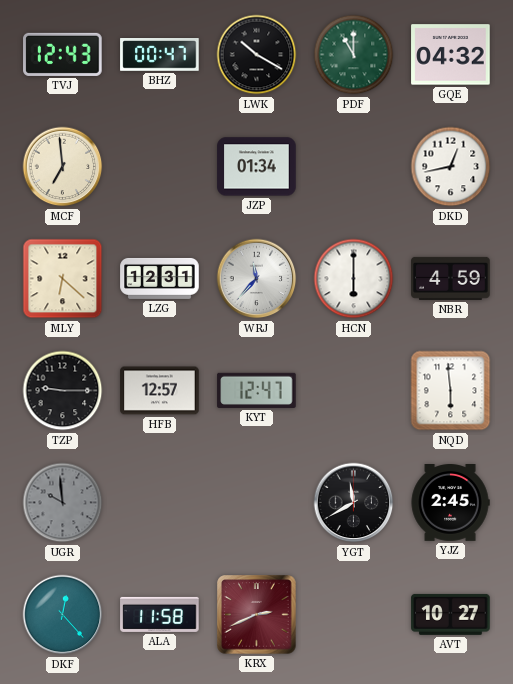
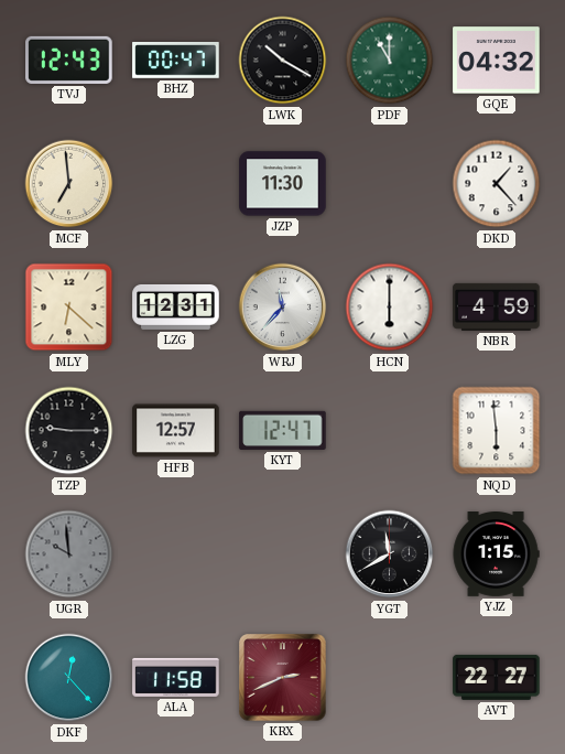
JZP: 01:34 -> 11:30
DKD: 12:43 -> 1:23
YJZ: 2:45 -> 1:15
AVT: 10:27 -> 22:27
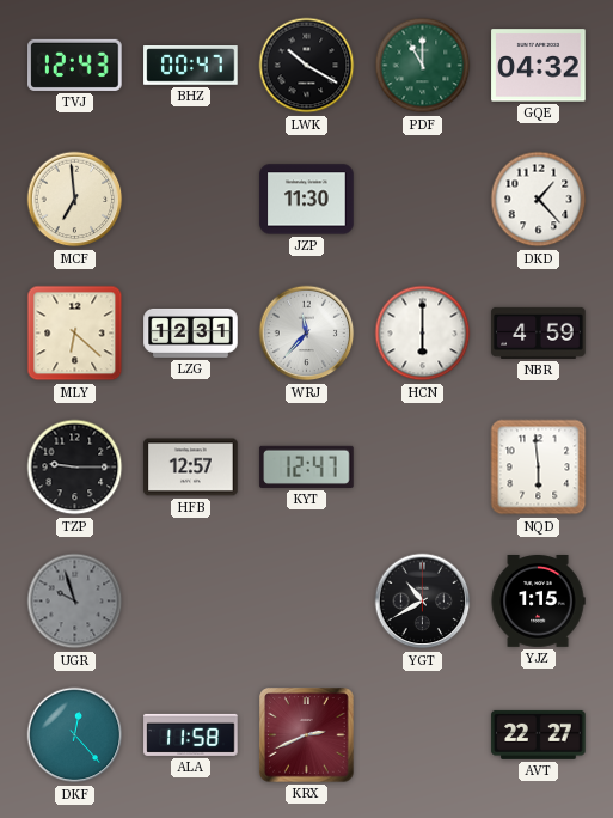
UGR: 9:59 -> 9:57
YGT: 11:40 -> 10:40
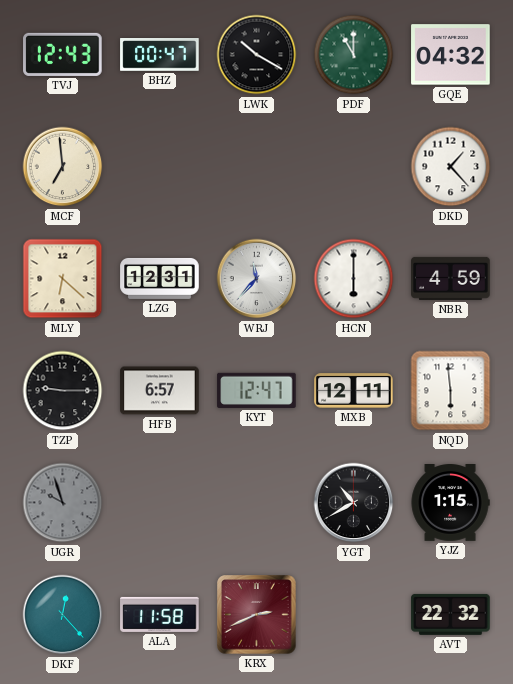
JZP: 11:30 -> none
HFB: 12:57 -> 6:57
MXB: none -> 12:11
AVT: 22:27 -> 22:32
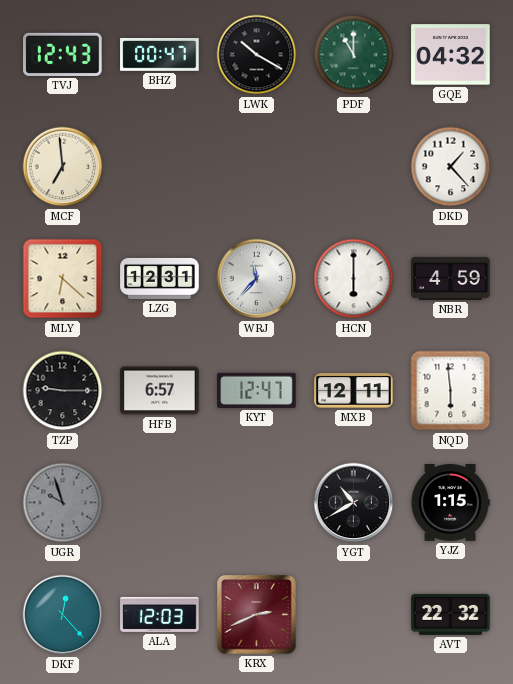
ALA: 11:58 -> 12:03
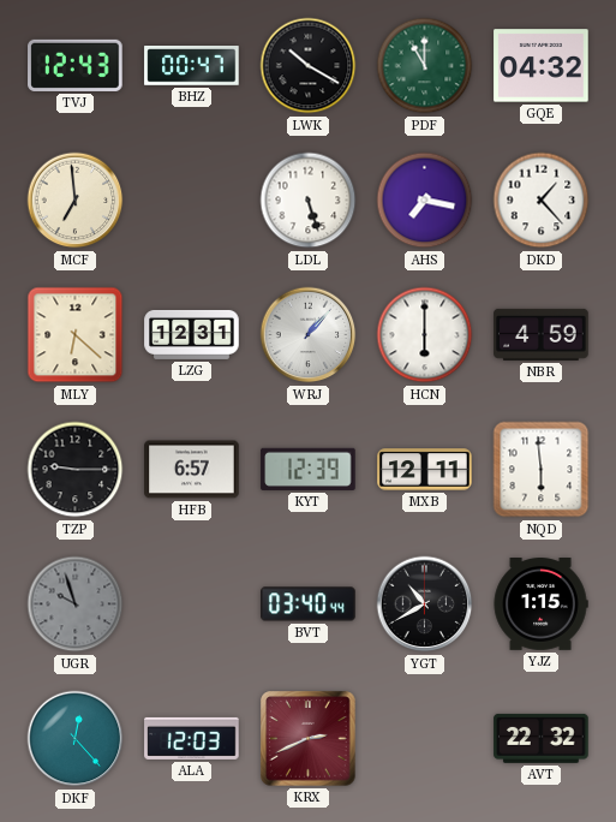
LDL: none -> 5:27
AHS: none -> 7:17
WRJ: 11:37 -> 1:07
KYT: 12:47 -> 12:39
BVT: none -> 03:40
